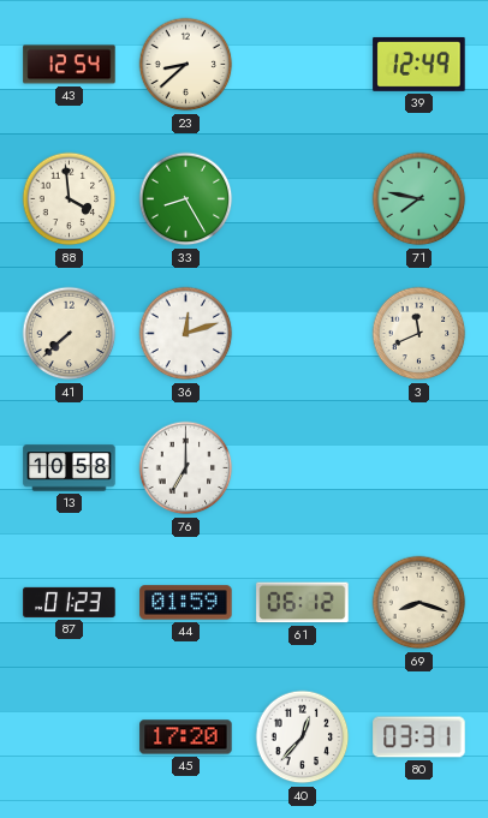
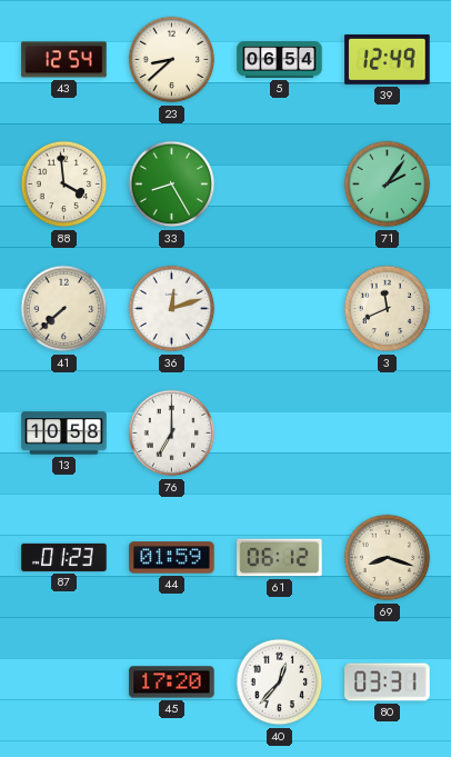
5: none -> 06:54
71: 7:47 -> 2:06
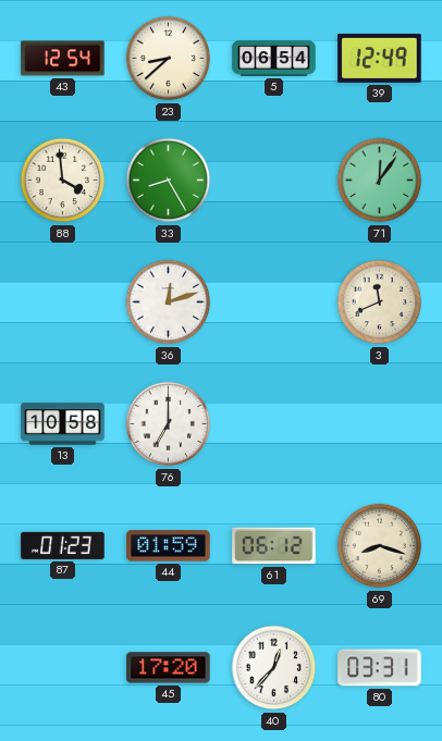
71: 2:06 -> 12:06
41: 7:38 -> none
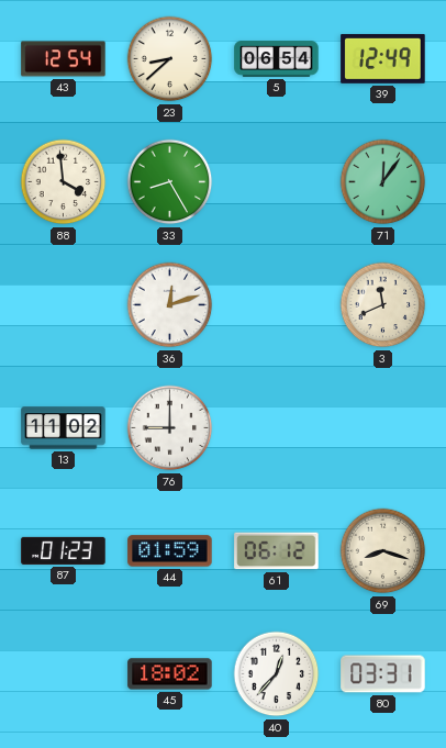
13: 10:58 -> 11:02
76: 7:00 -> 9:00
45: 17:20 -> 18:02
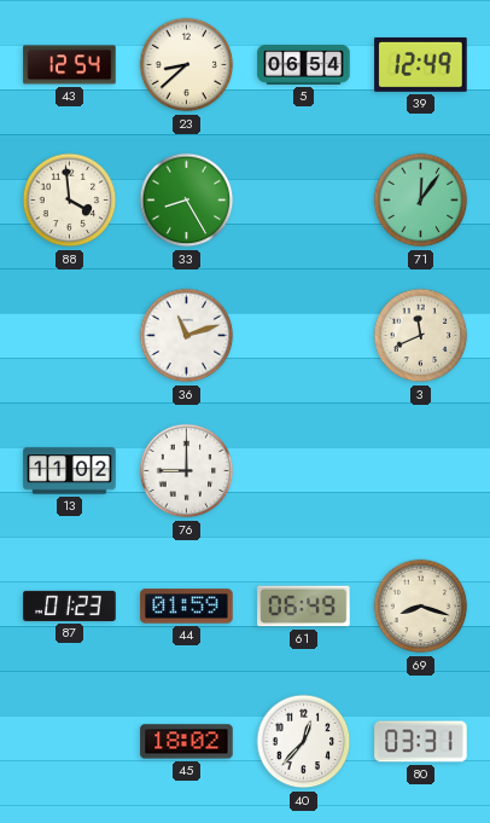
36: 12:12 -> 11:12
61: 06:12 -> 06:49
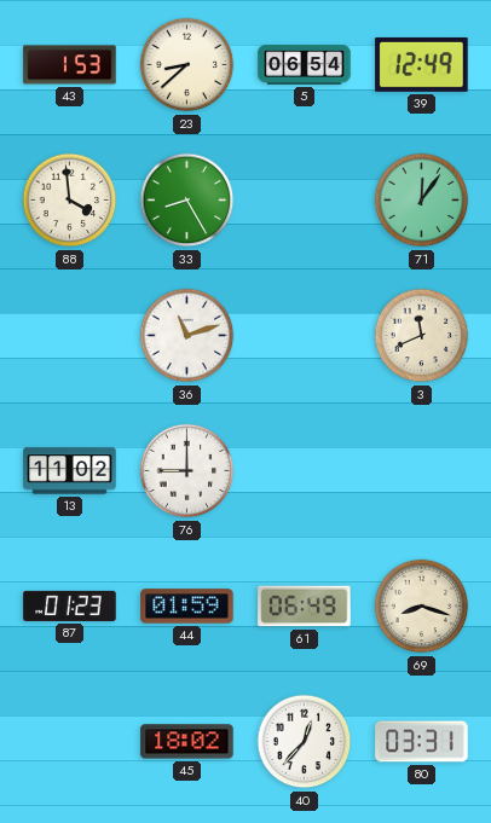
43: 12:54 -> 1:53
